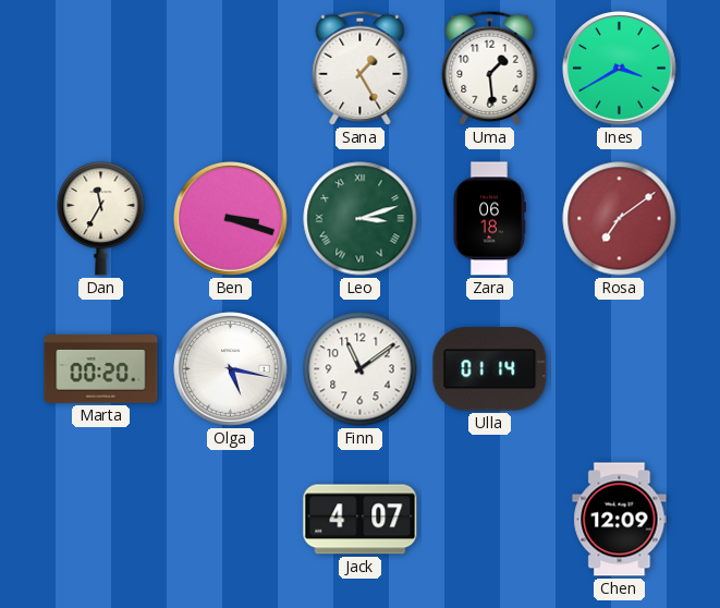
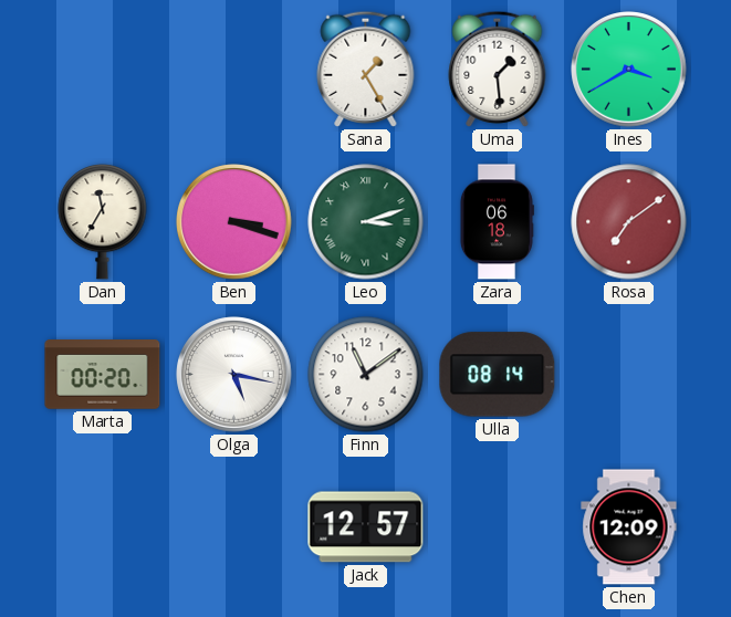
Ulla: 01:14 -> 08:14
Jack: 4:07 -> 12:57
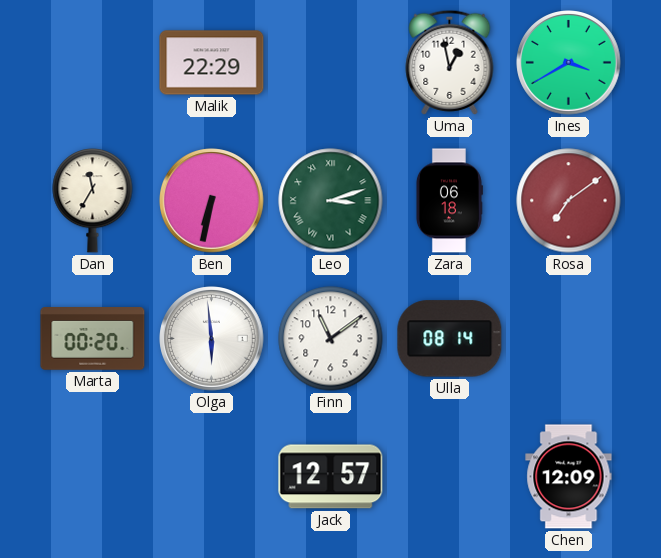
Malik: none -> 22:29
Sana: 1:25 -> none
Uma: 1:29 -> 12:58
Ben: 3:18 -> 6:32
Olga: 5:17 -> 5:59
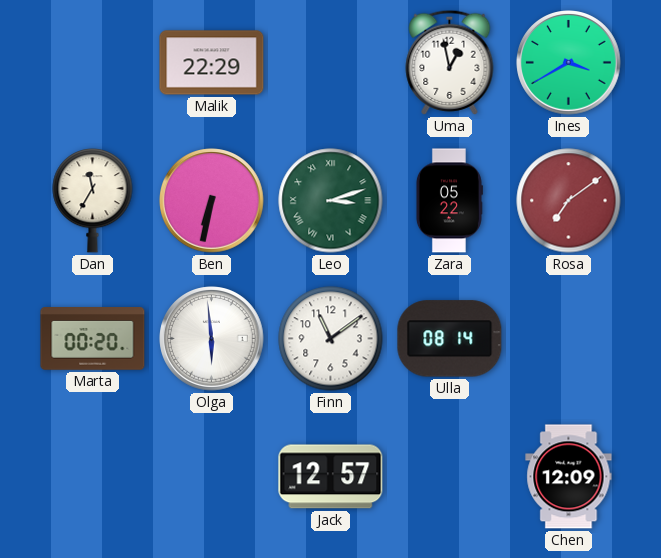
Zara: 06:18 -> 05:22
